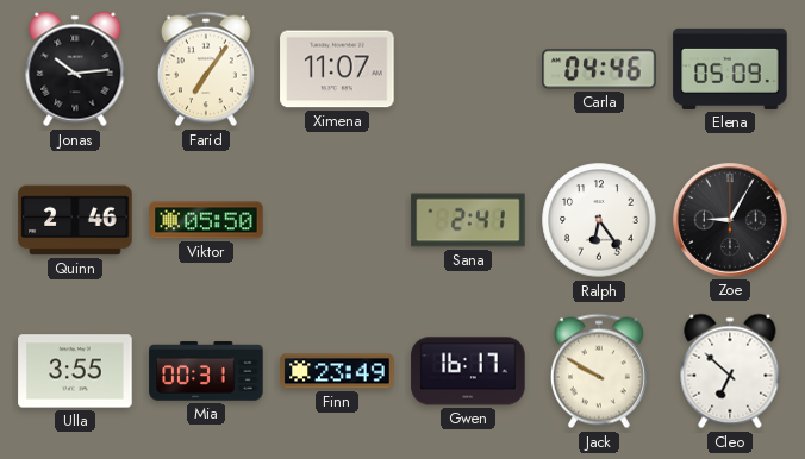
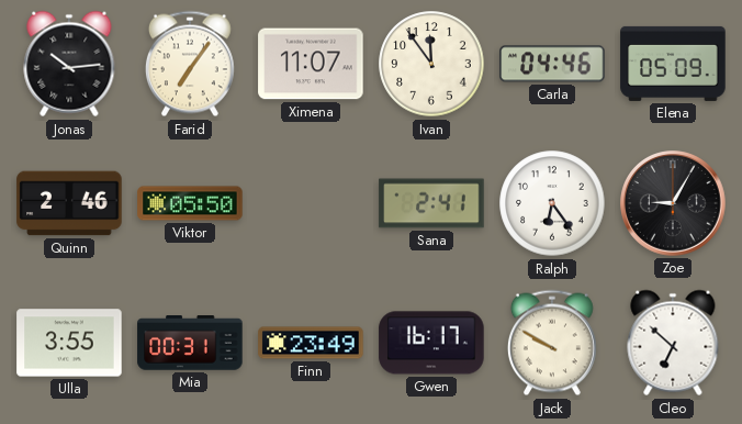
Ivan: none -> 11:54
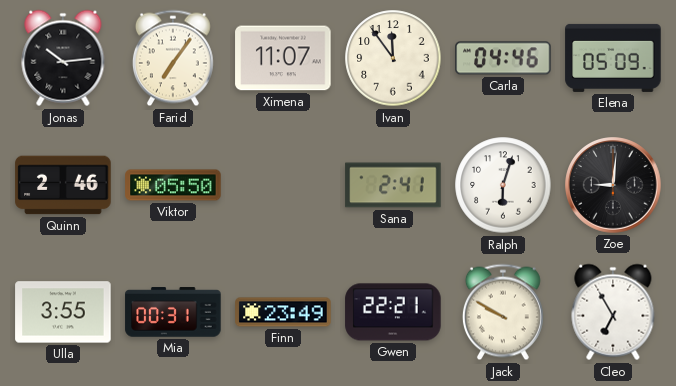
Ralph: 6:24 -> 6:03
Zoe: 9:05 -> 9:01
Gwen: 16:17 -> 22:21
Cleo: 6:52 -> 6:55
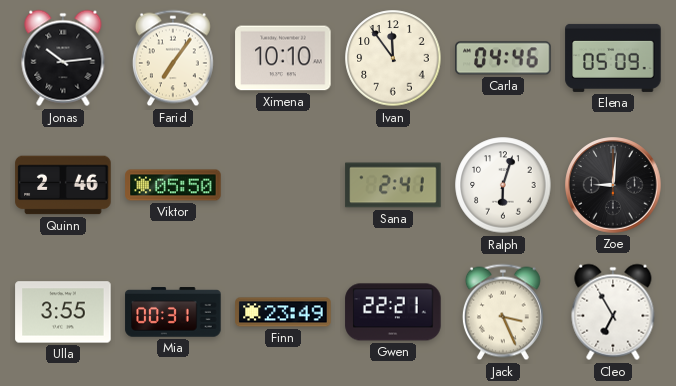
Ximena: 11:07 -> 10:10
Jack: 9:50 -> 3:26
